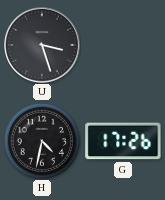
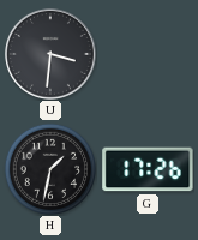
U: 3:27 -> 3:31
H: 4:32 -> 1:32
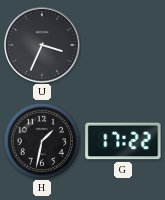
U: 3:31 -> 3:34
G: 17:26 -> 17:22
